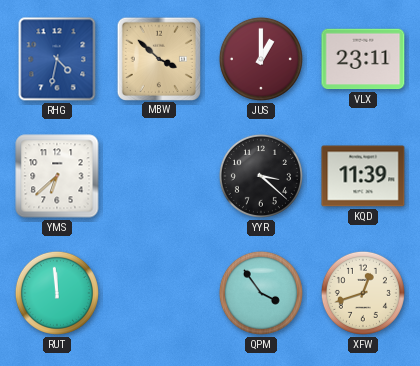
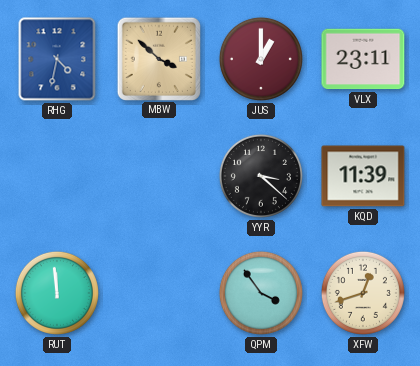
YMS: 6:38 -> none
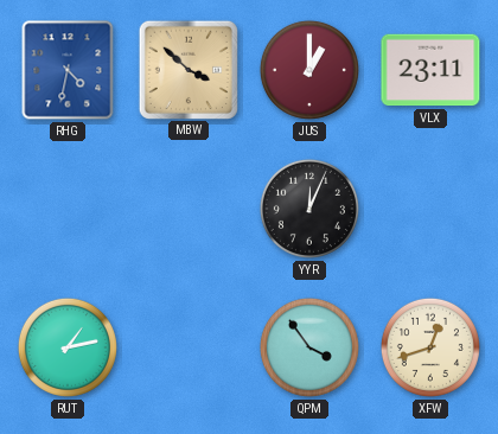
YYR: 3:22 -> 12:04
KQD: 11:39 -> none
RUT: 11:59 -> 1:13
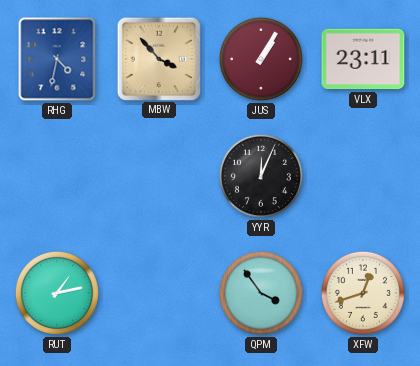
MBW: 3:52 -> 3:53
JUS: 1:00 -> 1:05
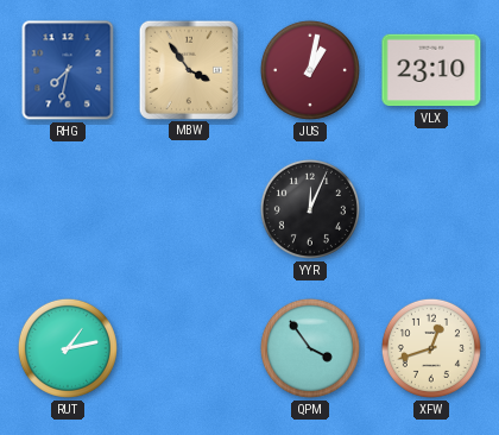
RHG: 4:32 -> 7:32
MBW: 3:53 -> 3:54
JUS: 1:05 -> 1:02
VLX: 23:11 -> 23:10
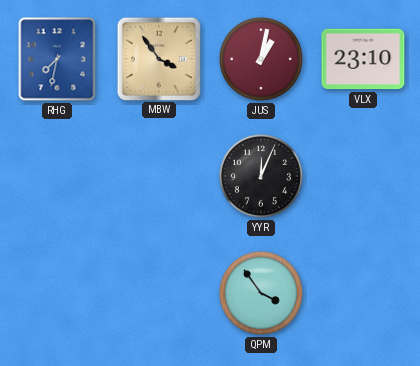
RUT: 1:13 -> none
XFW: 12:42 -> none
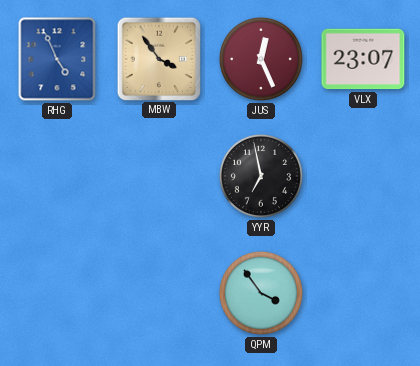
RHG: 7:32 -> 4:56
JUS: 1:02 -> 12:26
VLX: 23:10 -> 23:07
YYR: 12:04 -> 6:58
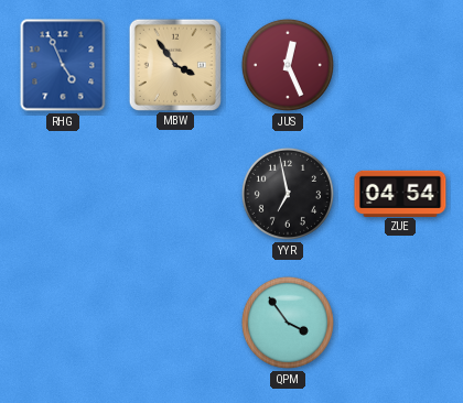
VLX: 23:07 -> none
ZUE: none -> 04:54
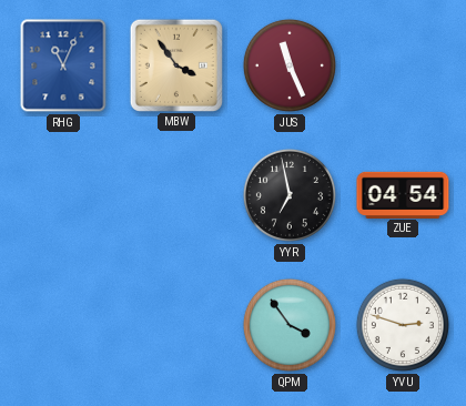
RHG: 4:56 -> 11:04
JUS: 12:26 -> 11:26
YVU: none -> 2:48
